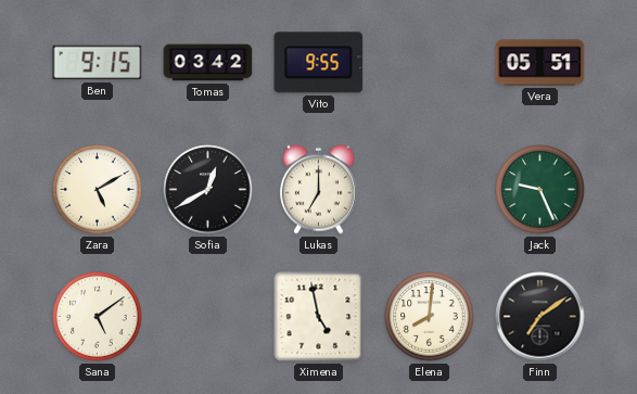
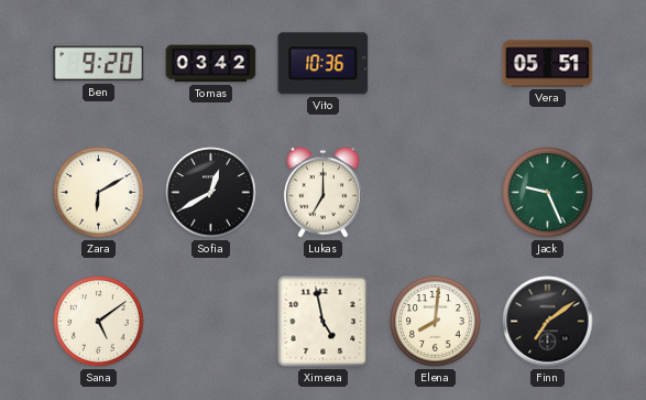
Ben: 9:15 -> 9:20
Vito: 9:55 -> 10:36
Zara: 5:10 -> 6:10
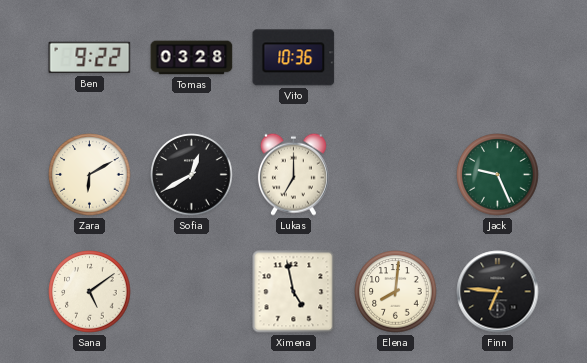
Ben: 9:20 -> 9:22
Tomas: 03:42 -> 03:28
Vera: 05:51 -> none
Finn: 7:09 -> 6:46
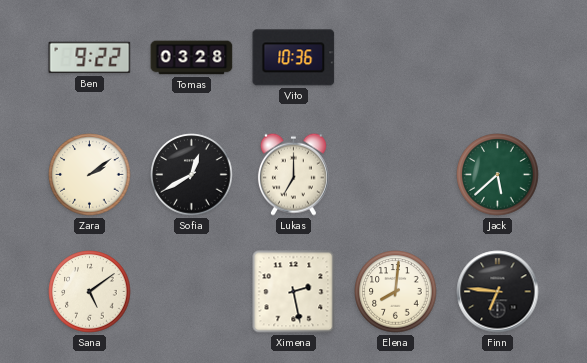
Zara: 6:10 -> 2:09
Jack: 9:26 -> 5:38
Ximena: 4:58 -> 2:28
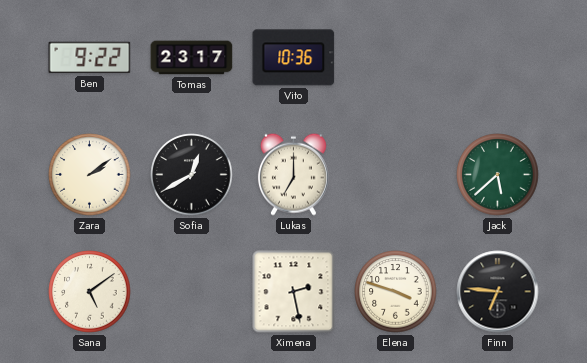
Tomas: 03:28 -> 23:17
Elena: 8:01 -> 3:48
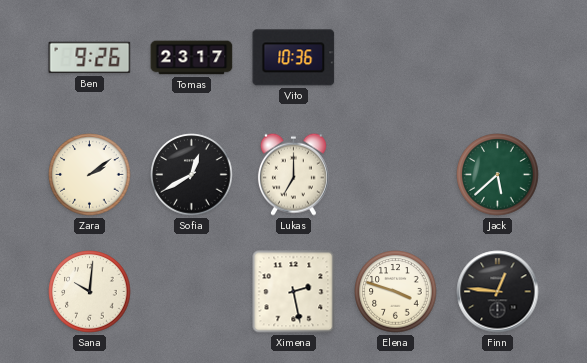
Ben: 9:22 -> 9:26
Sana: 5:09 -> 10:01
Finn: 6:46 -> 12:46
